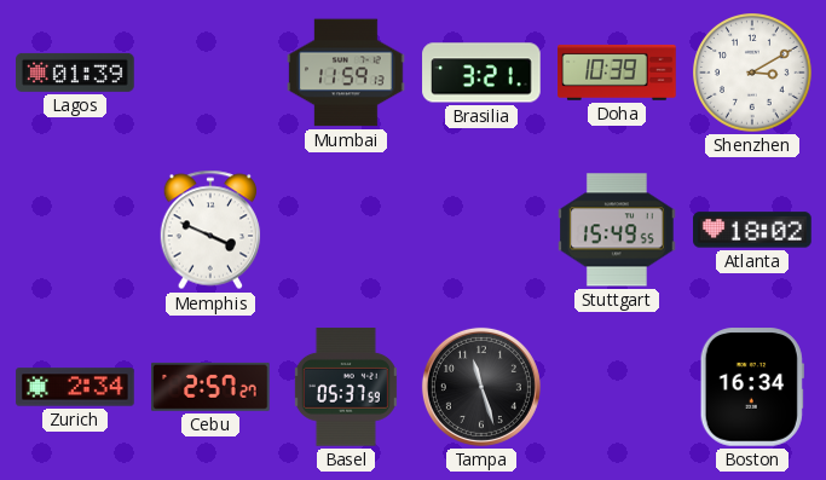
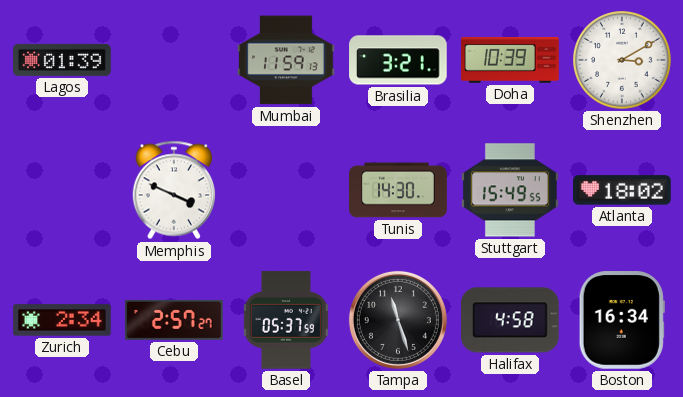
Tunis: none -> 14:30
Halifax: none -> 4:58
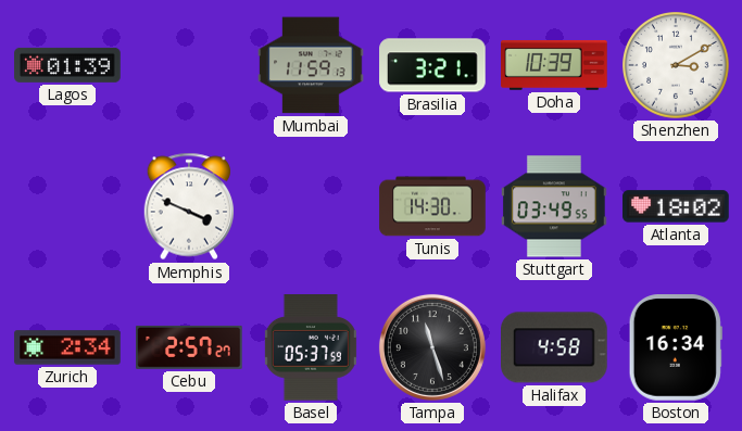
Stuttgart: 15:49 -> 03:49
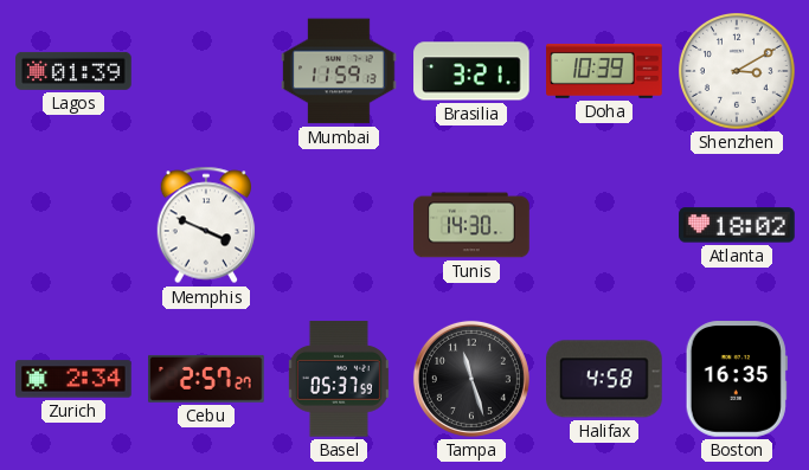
Stuttgart: 03:49 -> none
Boston: 16:34 -> 16:35
